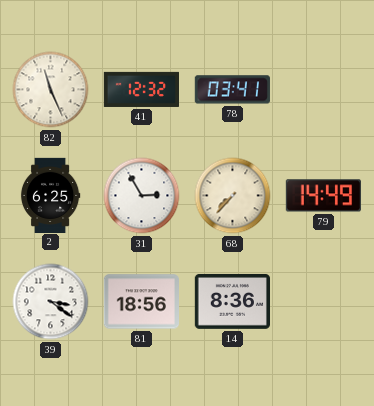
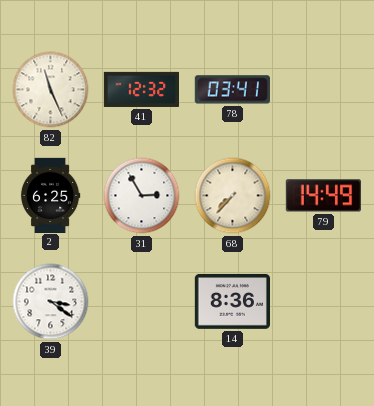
81: 18:56 -> none
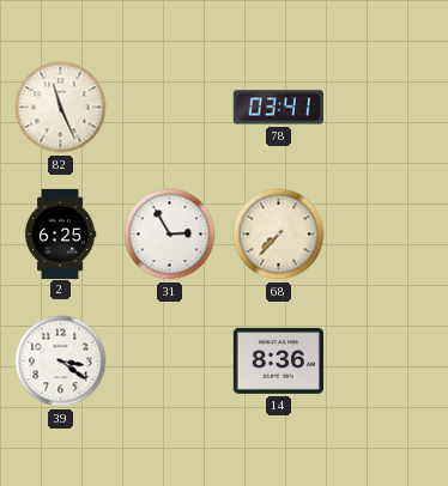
41: 12:32 -> none
79: 14:49 -> none
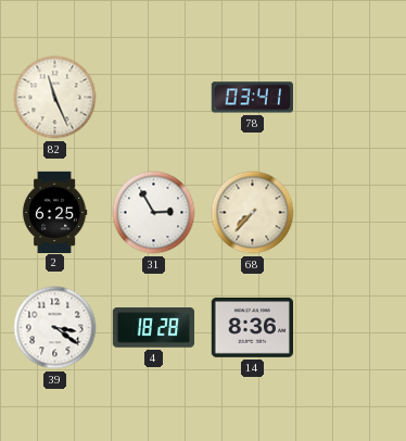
4: none -> 18:28
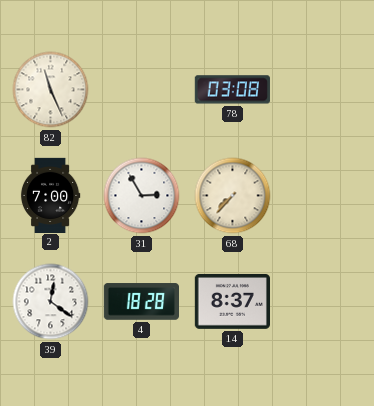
78: 03:41 -> 03:08
2: 6:25 -> 7:00
39: 3:21 -> 12:21
14: 8:36 -> 8:37
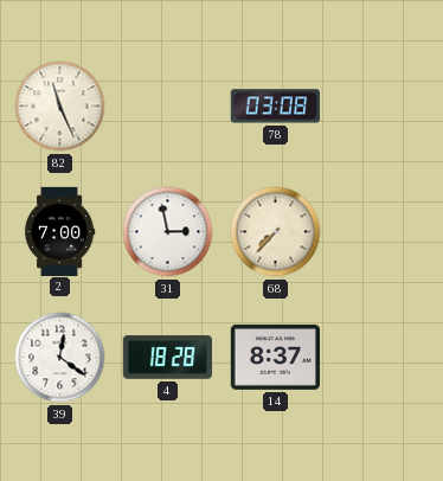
31: 2:55 -> 2:58
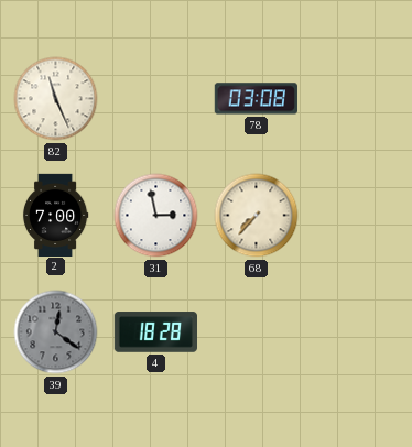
39 dial: white -> grey
14: 8:37 -> none
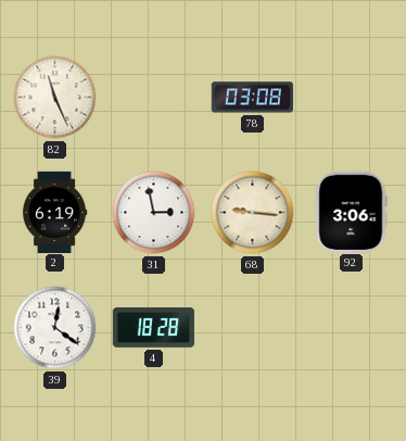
2: 7:00 -> 6:19
68: 7:37 -> 9:16
92: none -> 3:06
39 dial: grey -> white
